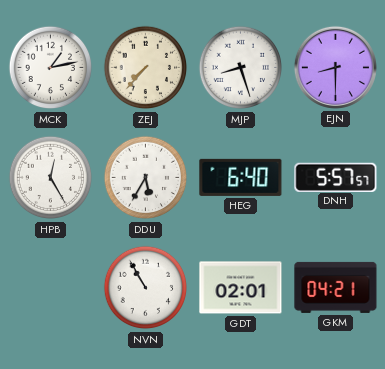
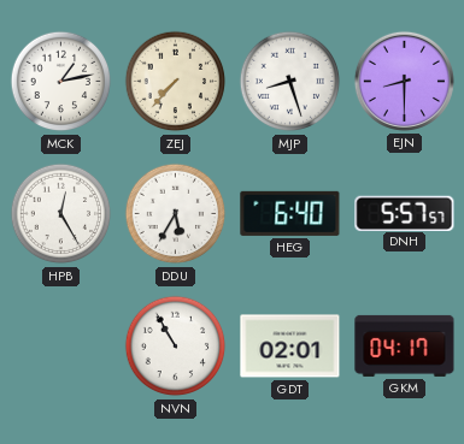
GKM: 04:21 -> 04:17
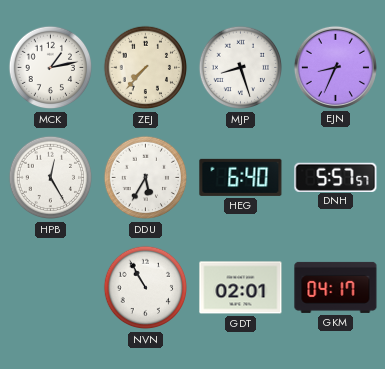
EJN: 8:30 -> 8:34
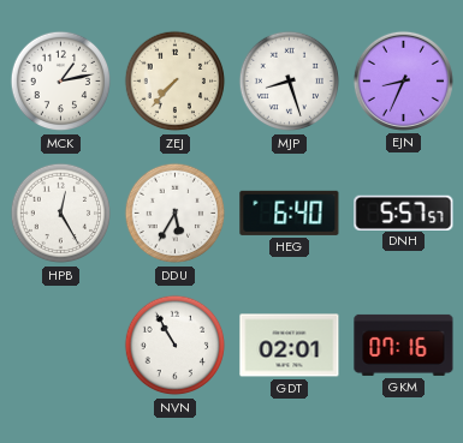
GKM: 04:17 -> 07:16
